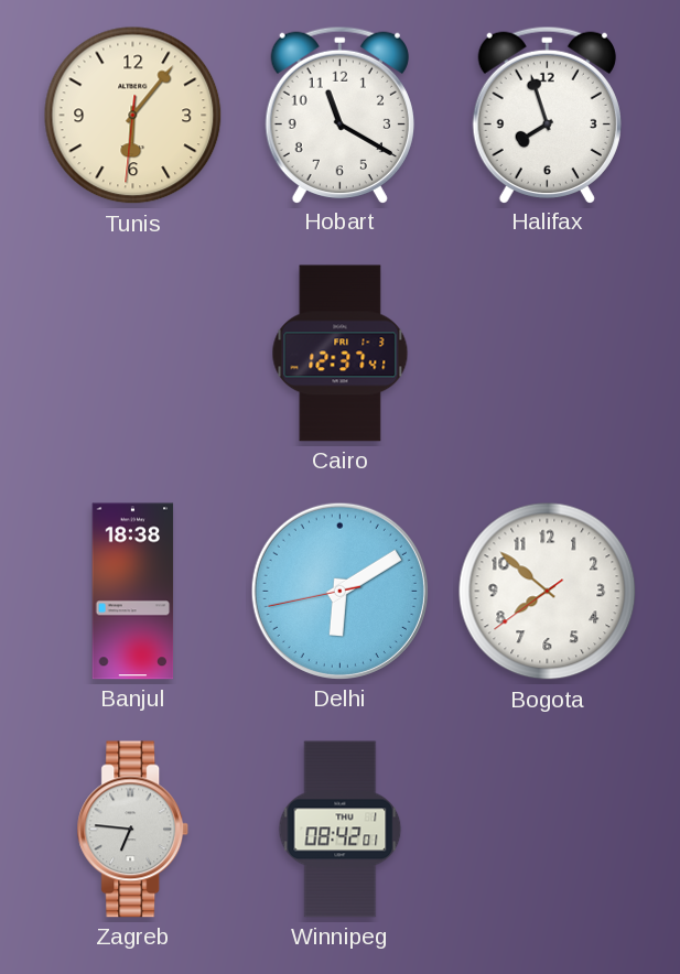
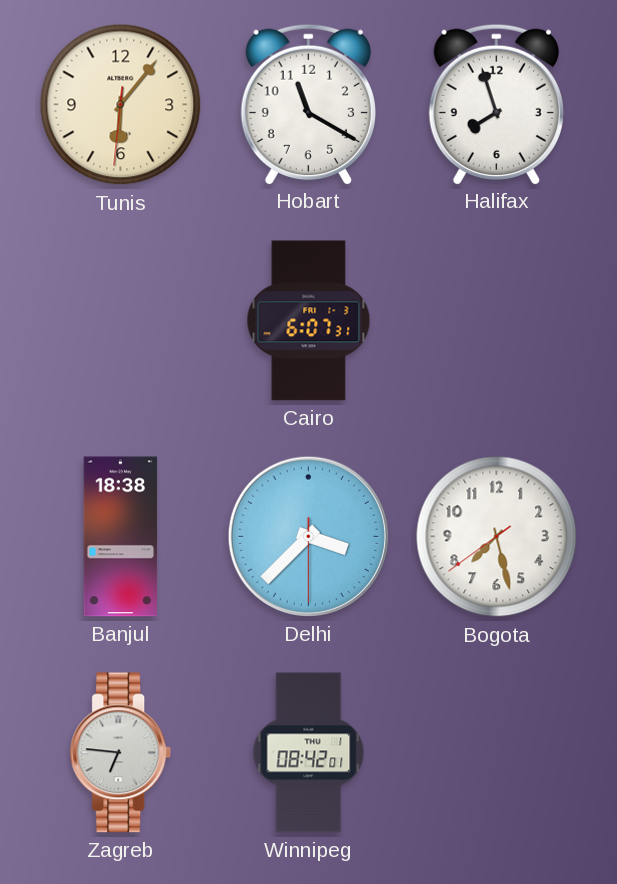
Cairo: 12:37 -> 6:07
Delhi: 6:09 -> 3:37
Bogota: 7:51 -> 7:27
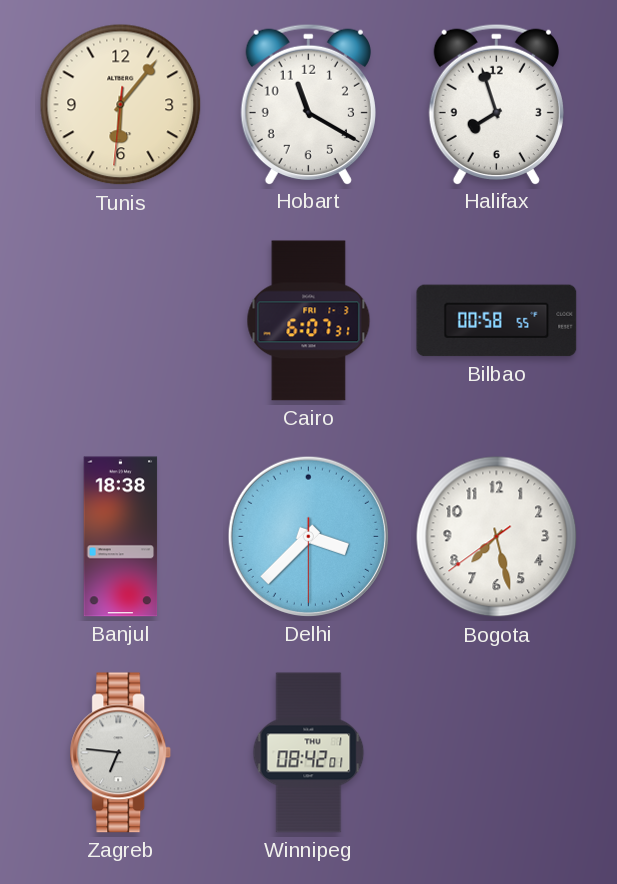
Bilbao: none -> 00:58
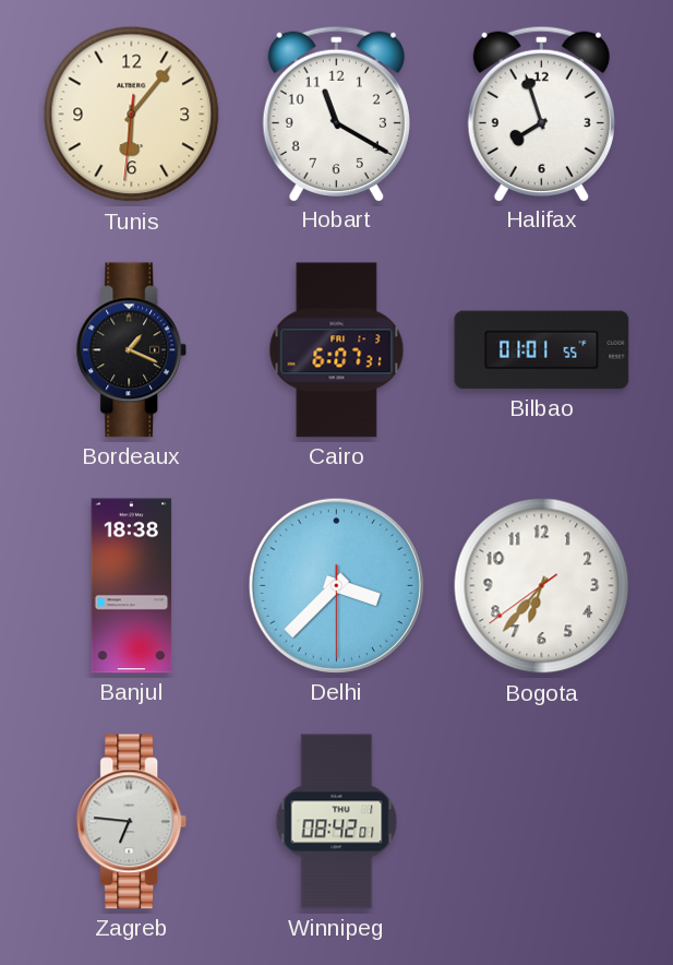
Bordeaux: none -> 1:19
Bilbao: 00:58 -> 01:01
Bogota: 7:27 -> 6:36
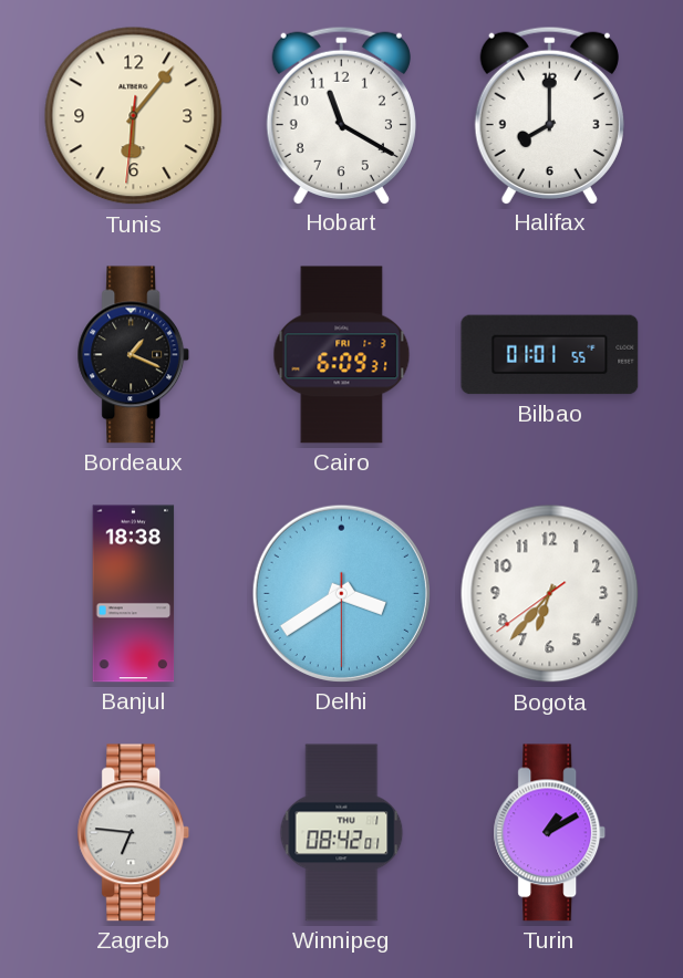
Halifax: 7:57 -> 8:00
Cairo: 6:07 -> 6:09
Delhi: 3:37 -> 3:39
Turin: none -> 1:10
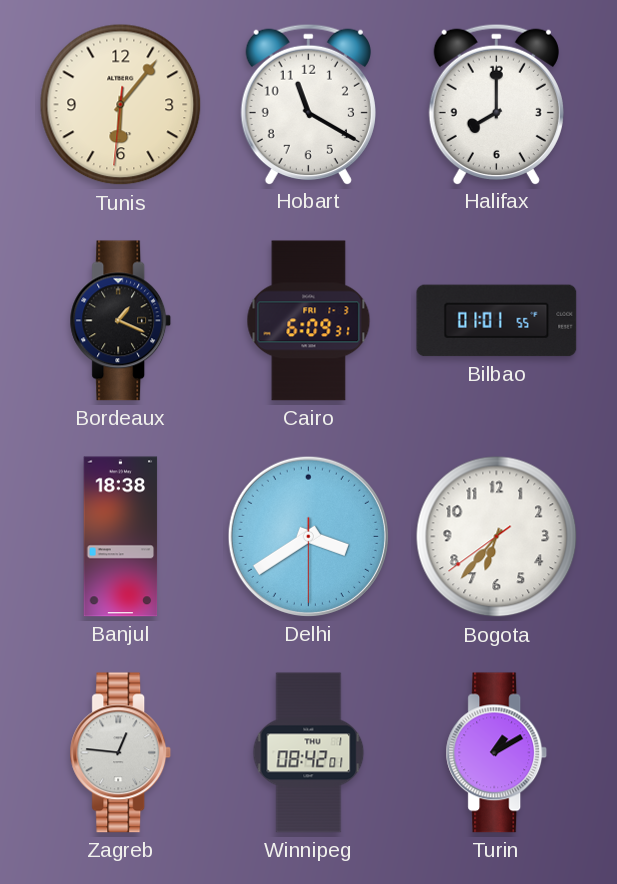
Zagreb: 6:46 -> 12:46
